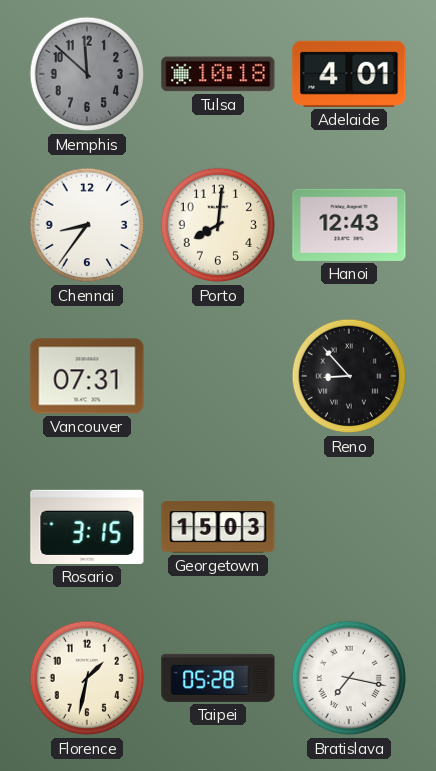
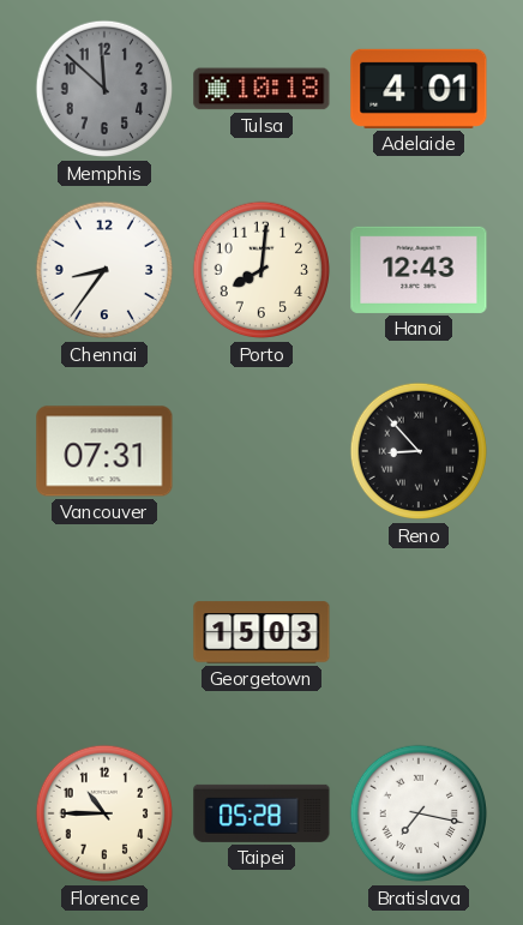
Rosario: 3:15 -> none
Florence: 1:32 -> 10:45
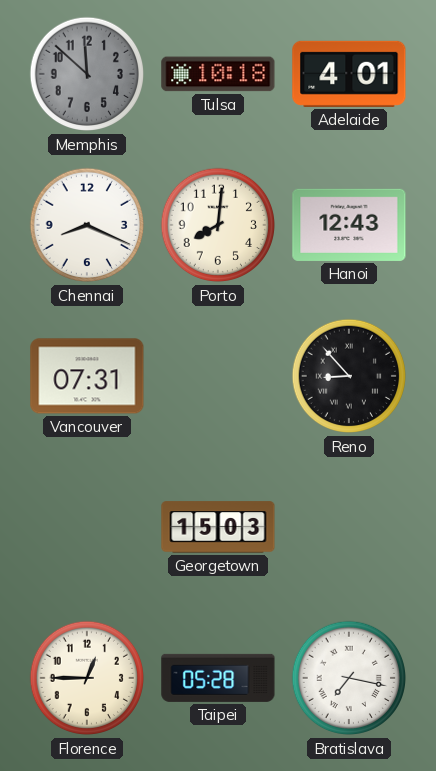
Chennai: 8:36 -> 8:19
Florence: 10:45 -> 12:45
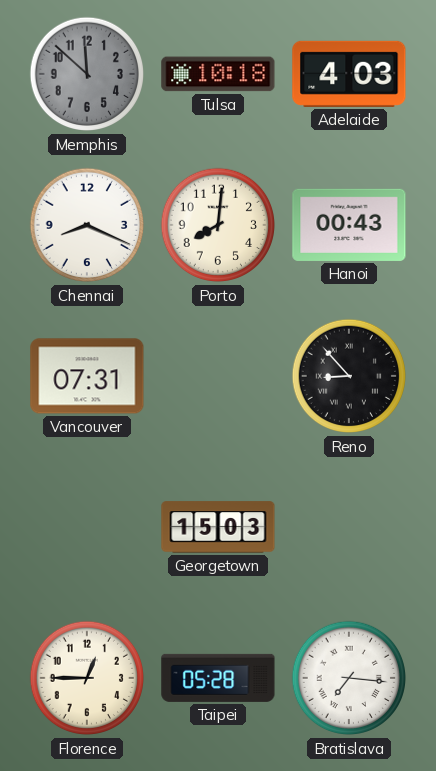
Adelaide: 4:01 -> 4:03
Hanoi: 12:43 -> 00:43
Bratislava: 7:17 -> 7:16
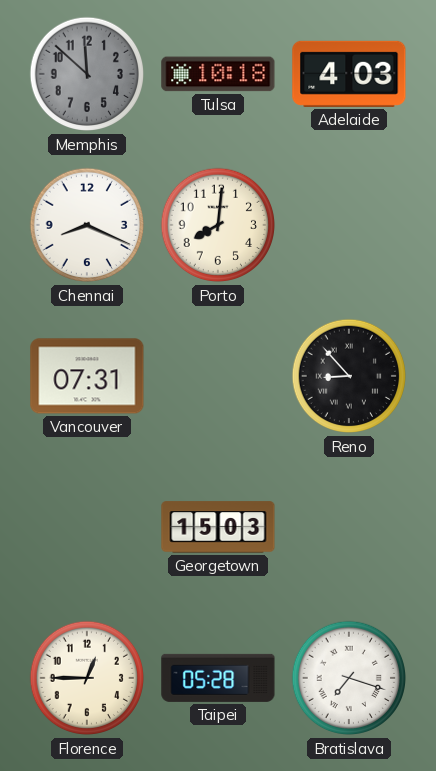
Hanoi: 00:43 -> none
Bratislava: 7:16 -> 7:18
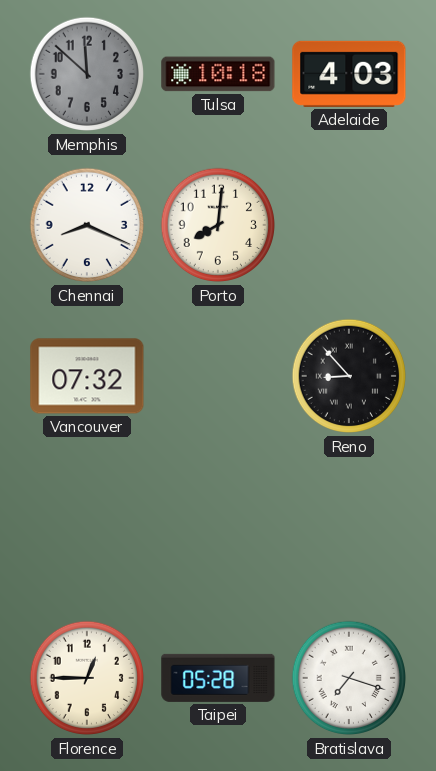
Vancouver: 07:31 -> 07:32
Georgetown: 15:03 -> none
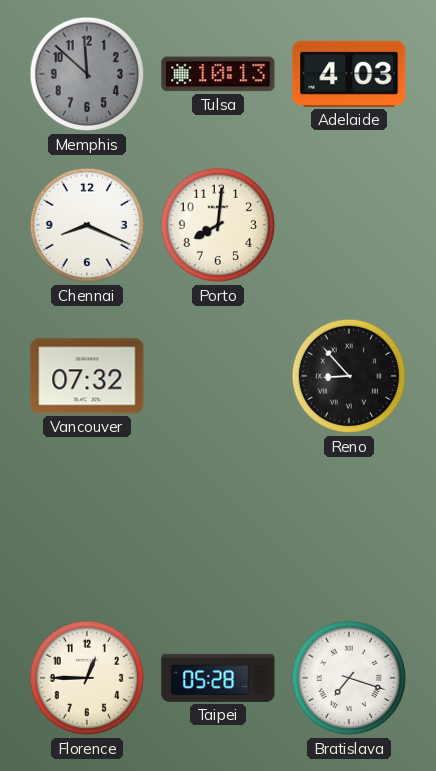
Tulsa: 10:18 -> 10:13
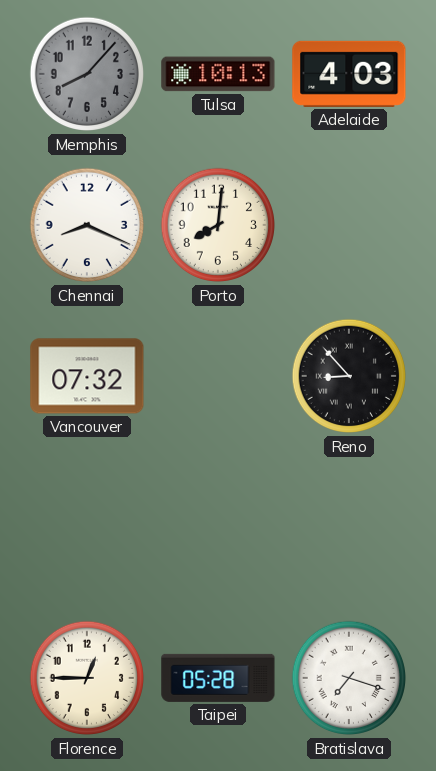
Memphis: 11:52 -> 8:07
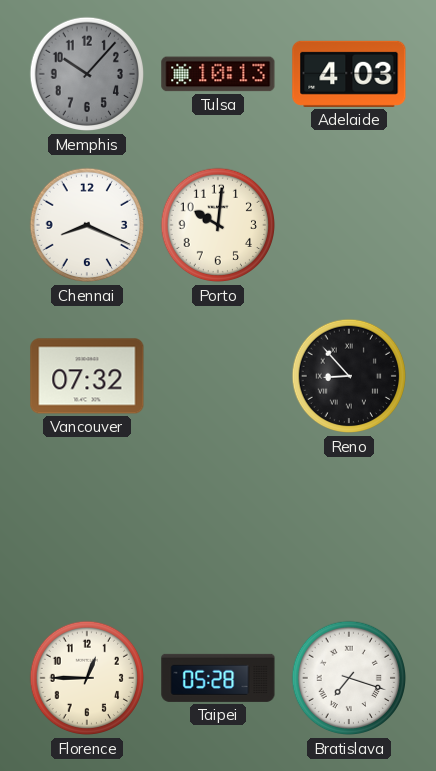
Memphis: 8:07 -> 10:07
Porto: 8:01 -> 10:01
